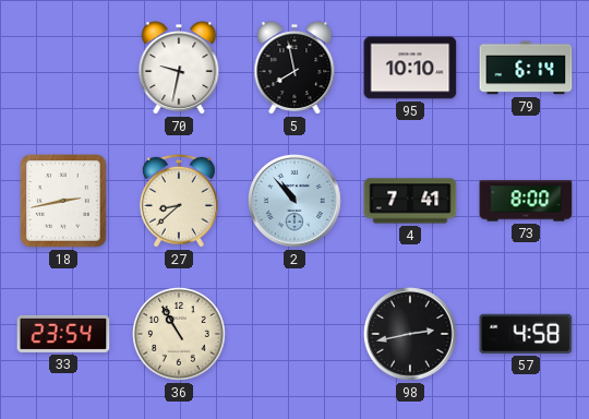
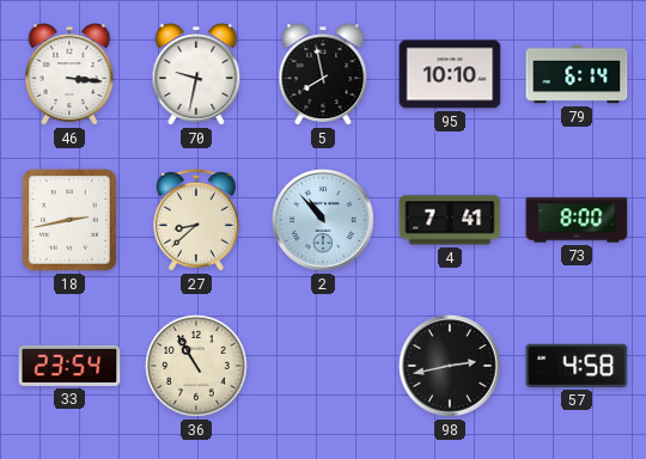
46: none -> 3:16
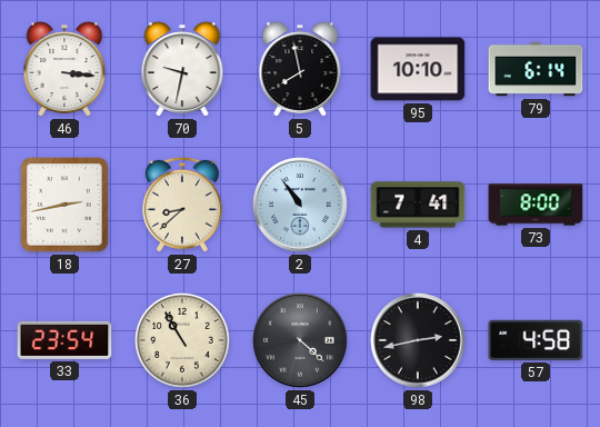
2: 10:53 -> 10:54
45: none -> 4:22
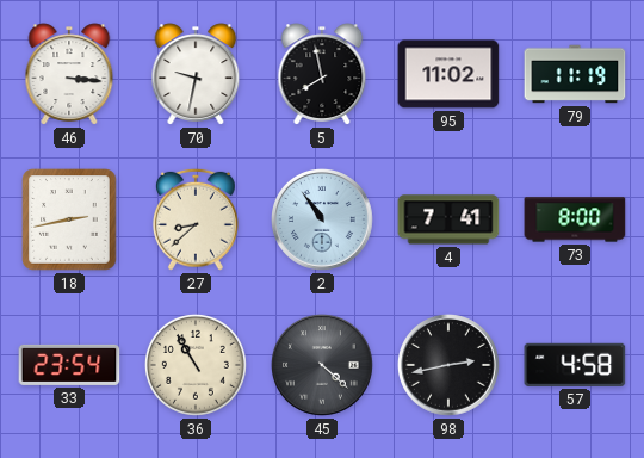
95: 10:10 -> 11:02
79: 6:14 -> 11:19
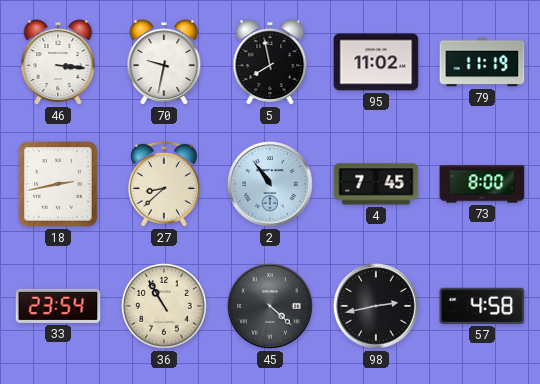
4: 7:41 -> 7:45
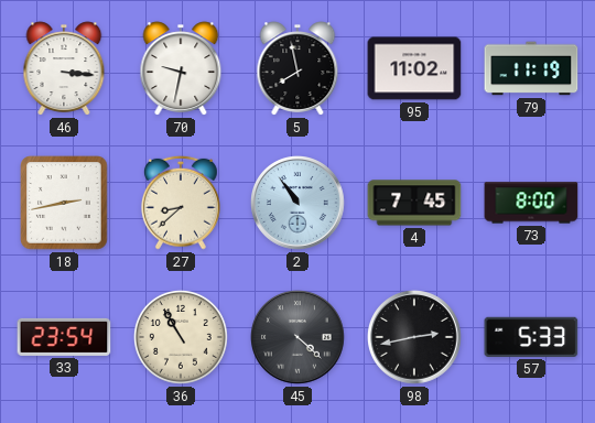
57: 4:58 -> 5:33
